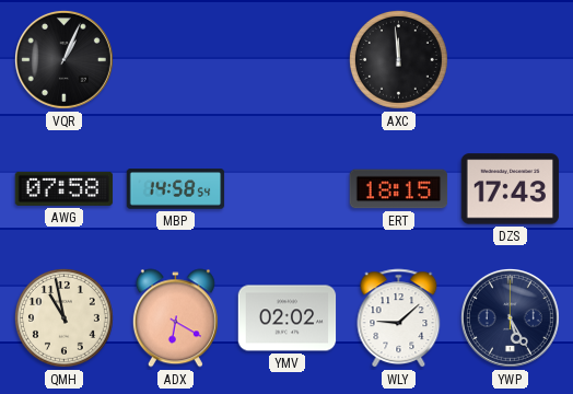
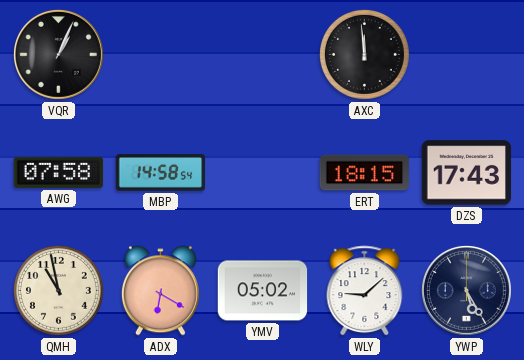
YMV: 02:02 -> 05:02
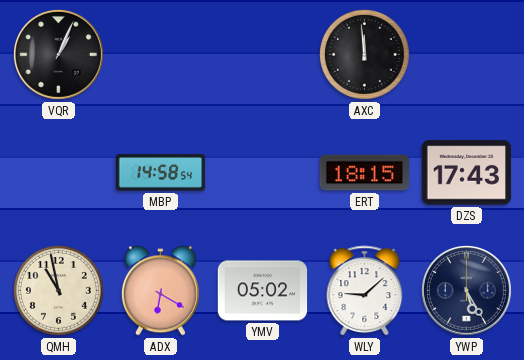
AWG: 07:58 -> none
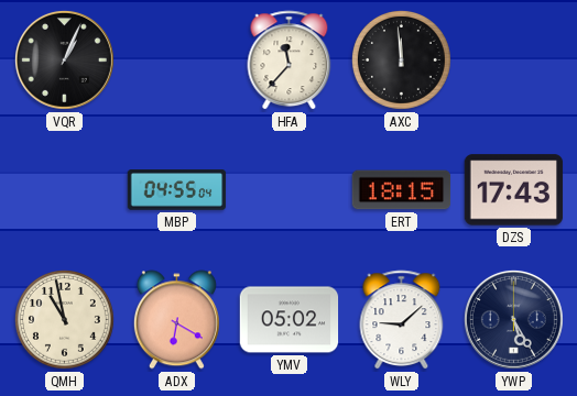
HFA: none -> 11:37
MBP: 14:58 -> 04:55
